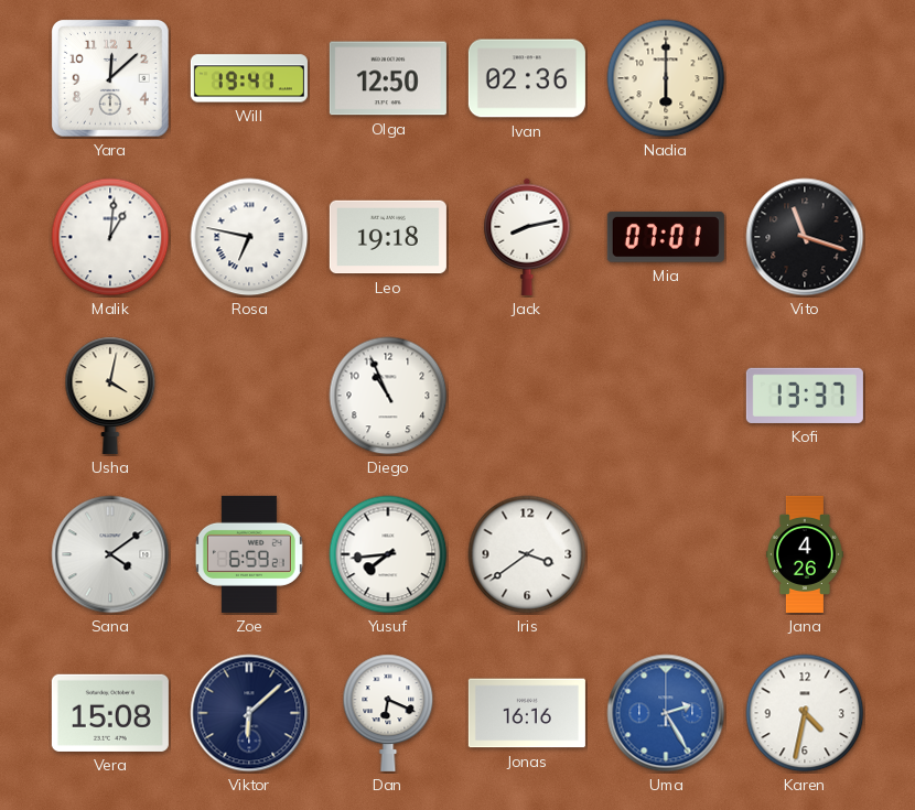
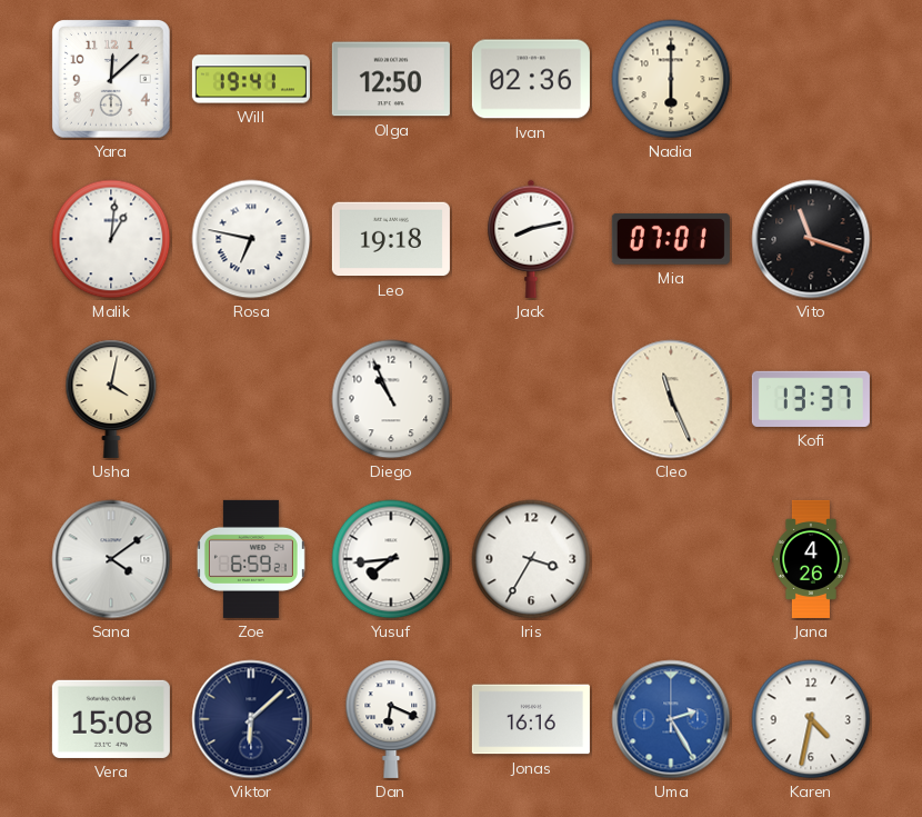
Cleo: none -> 11:26
Iris: 3:39 -> 3:35
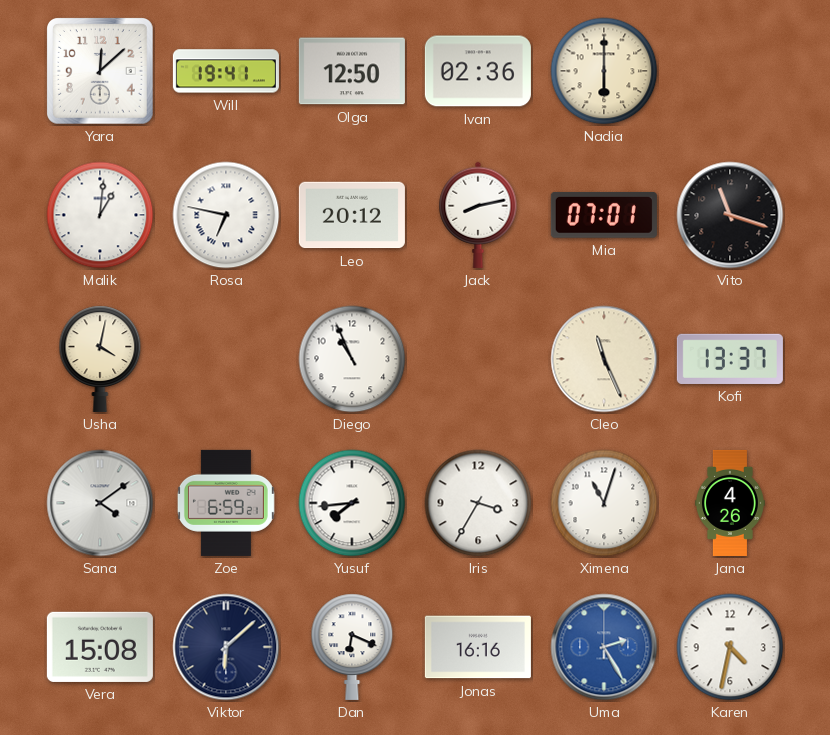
Leo: 19:18 -> 20:12
Ximena: none -> 11:03
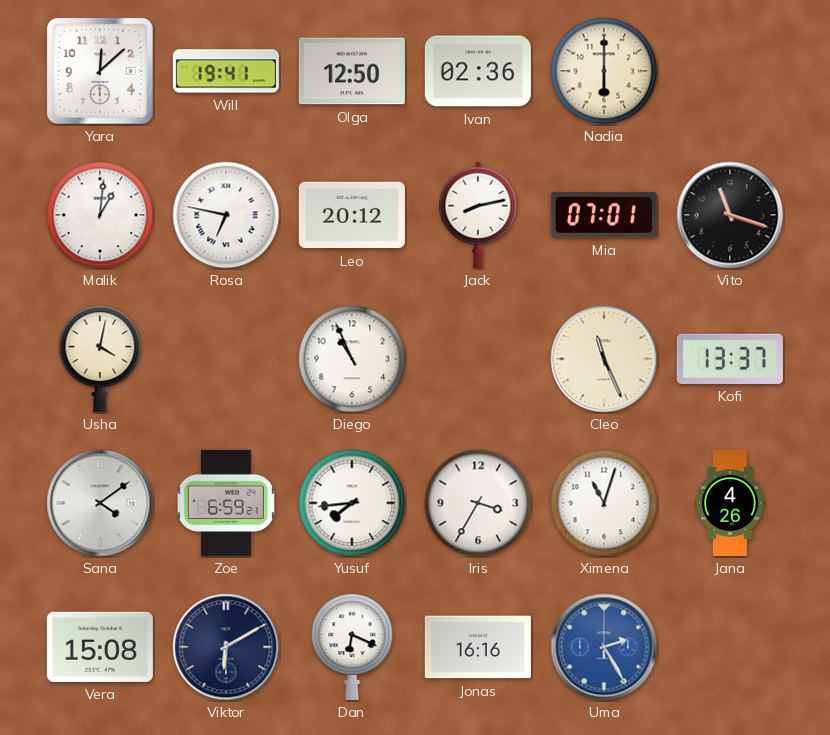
Viktor: 6:08 -> 6:10
Karen: 4:32 -> none
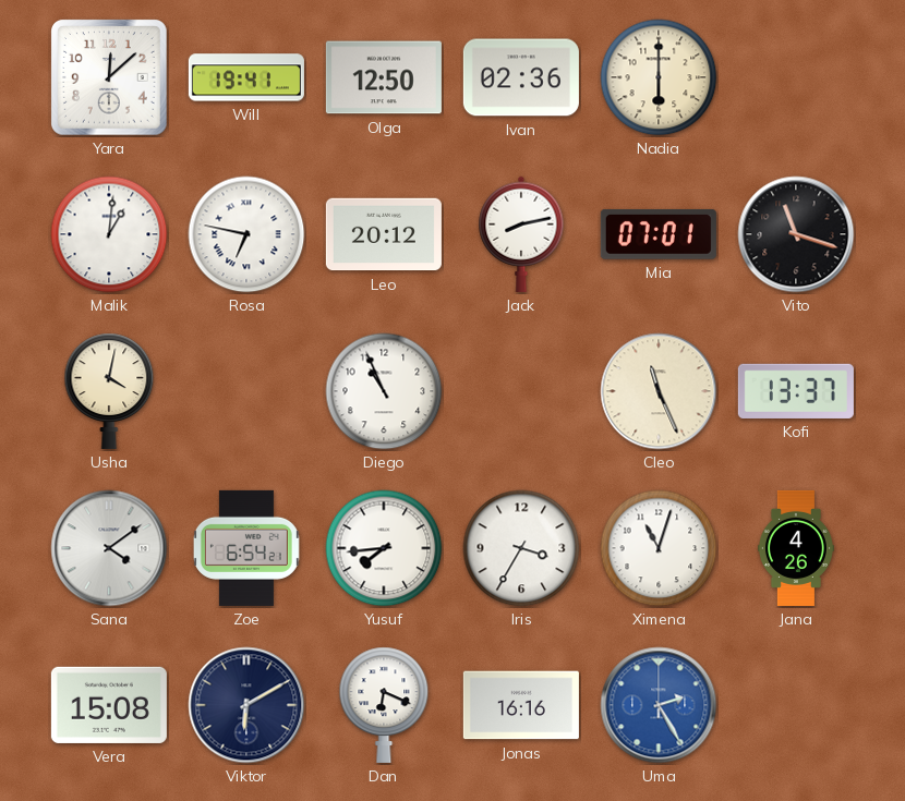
Zoe: 6:59 -> 6:54
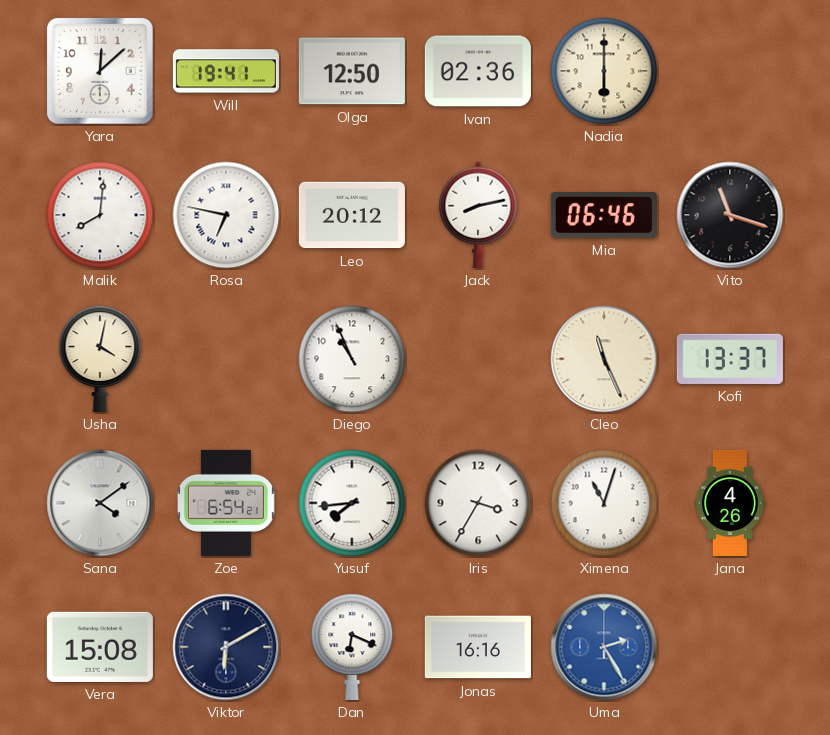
Malik: 1:01 -> 8:01
Mia: 07:01 -> 06:46
